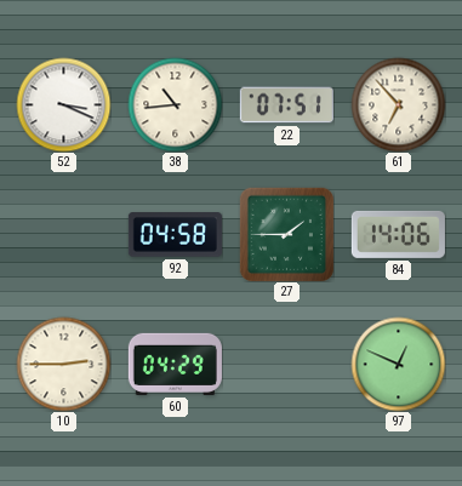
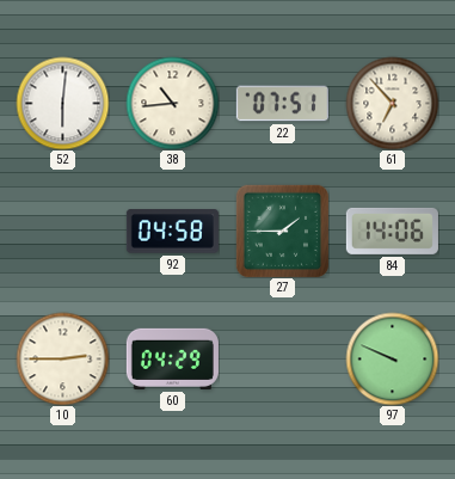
52: 3:19 -> 6:01
97: 12:49 -> 9:49
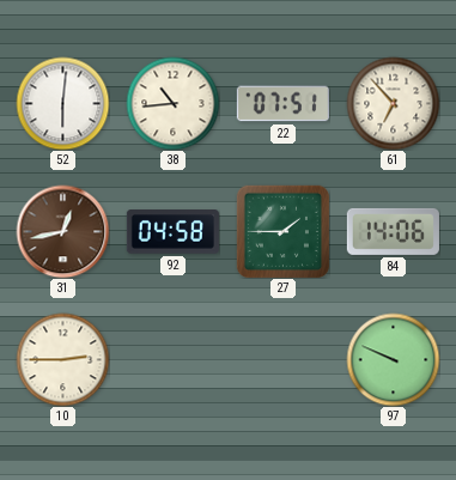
31: none -> 12:43
60: 04:29 -> none
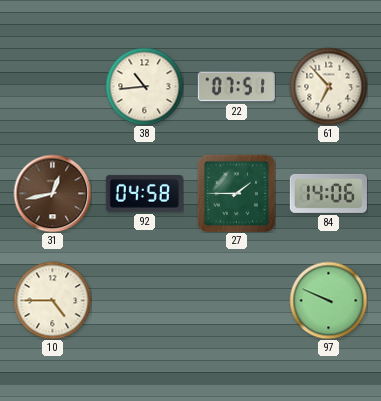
52: 6:01 -> none
10: 2:45 -> 4:45
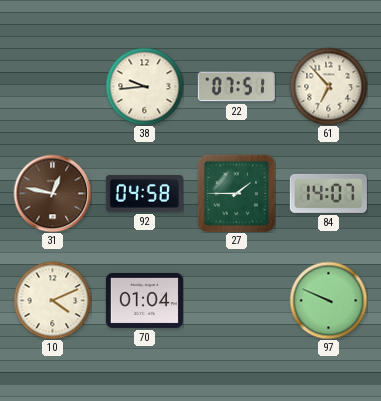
38: 10:44 -> 9:44
31: 12:43 -> 12:47
84: 14:06 -> 14:07
10: 4:45 -> 4:11
70: none -> 01:04
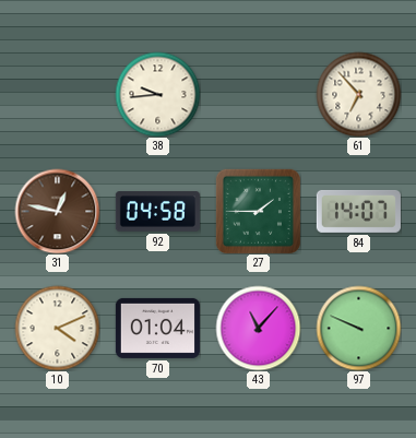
22: 07:51 -> none
43: none -> 11:07
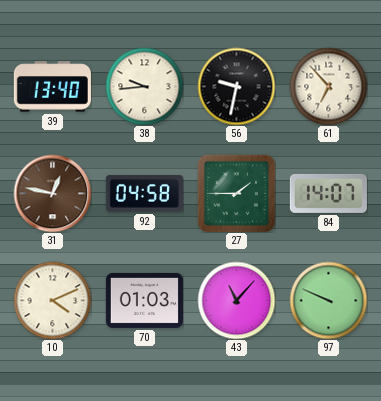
39: none -> 13:40
56: none -> 9:32
70: 01:04 -> 01:03
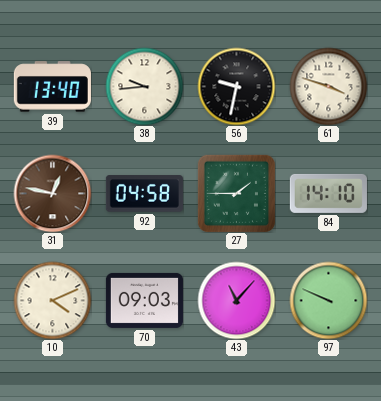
61: 6:53 -> 3:48
84: 14:07 -> 14:10
70: 01:03 -> 09:03
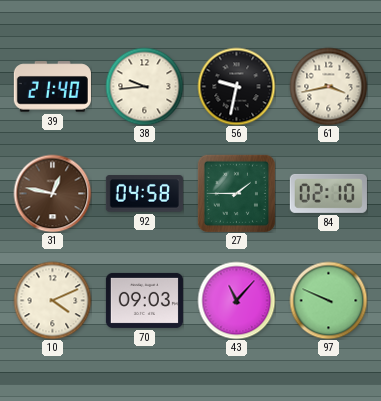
39: 13:40 -> 21:40
61: 3:48 -> 3:43
84: 14:10 -> 02:10
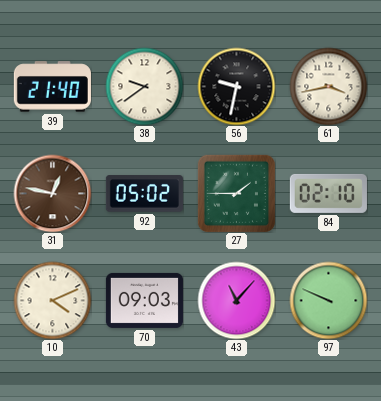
38: 9:44 -> 9:39
92: 04:58 -> 05:02
